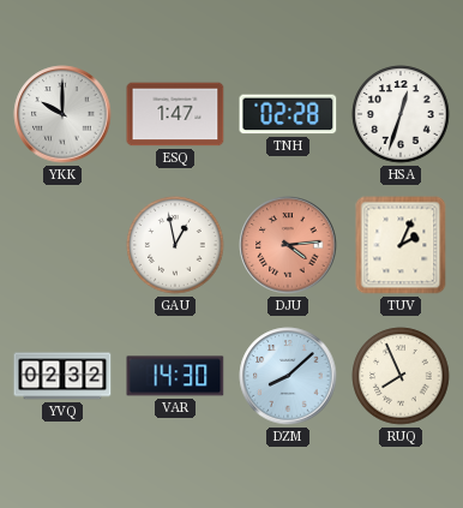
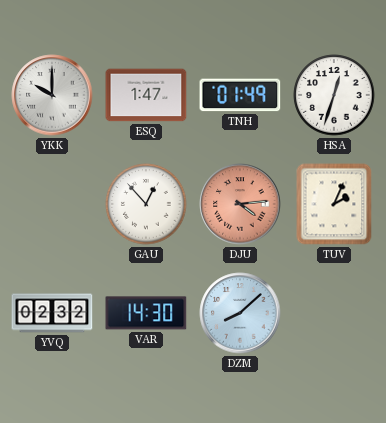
TNH: 02:28 -> 01:49
GAU: 12:58 -> 12:53
RUQ: 7:56 -> none
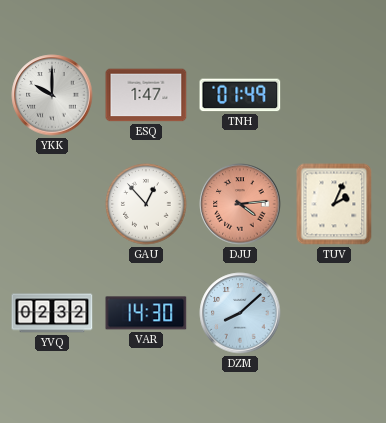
HSA: 12:33 -> none
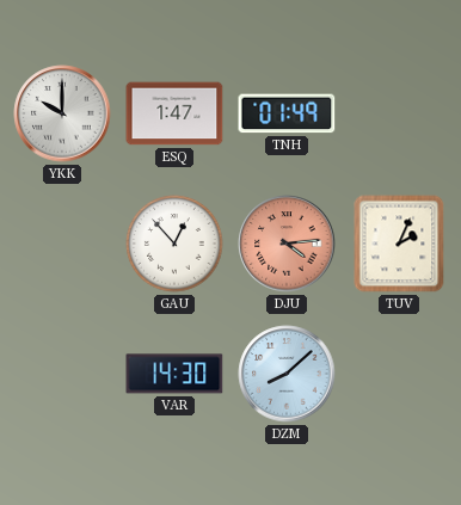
YVQ: 02:32 -> none
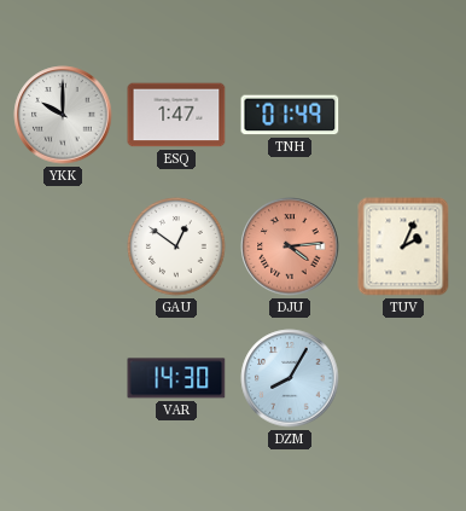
GAU: 12:53 -> 12:51
DZM: 8:08 -> 8:05
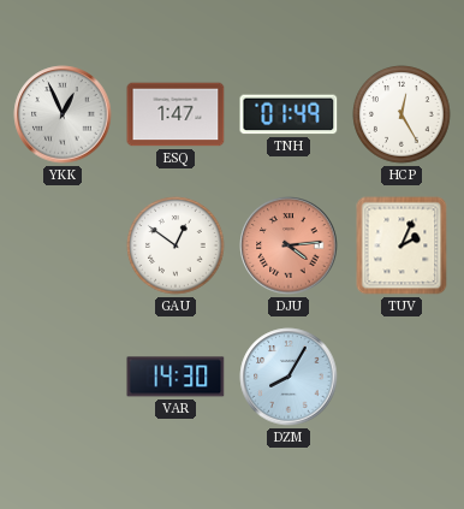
YKK: 10:00 -> 12:56
HCP: none -> 12:25
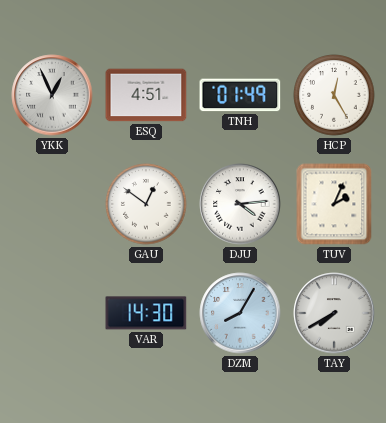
ESQ: 1:47 -> 4:51
DJU dial: salmon -> white
TAY: none -> 7:40
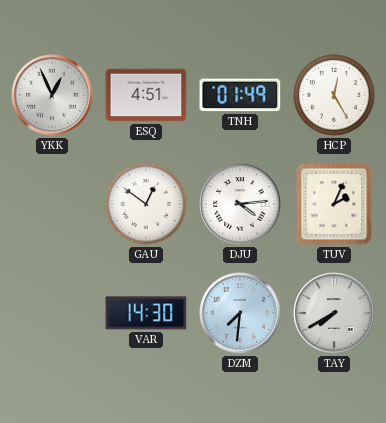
DZM: 8:05 -> 7:31
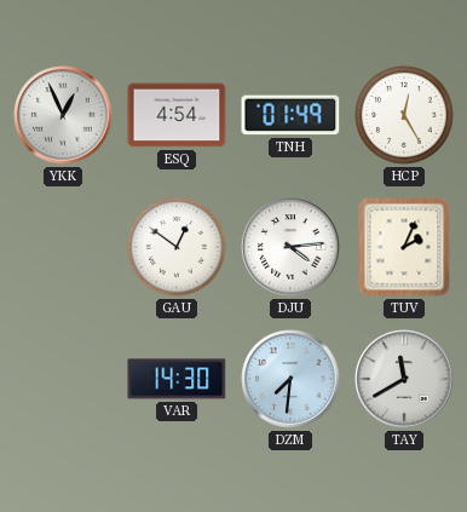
ESQ: 4:51 -> 4:54
TAY: 7:40 -> 11:40
